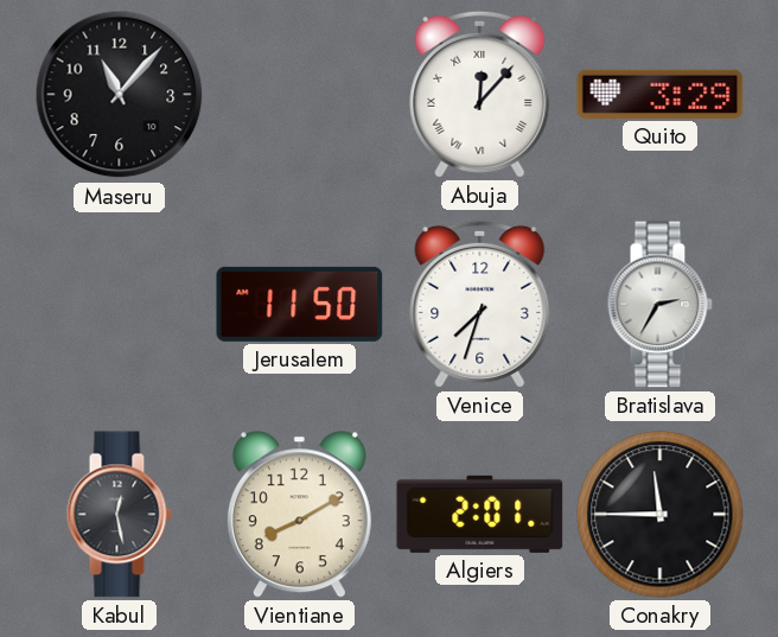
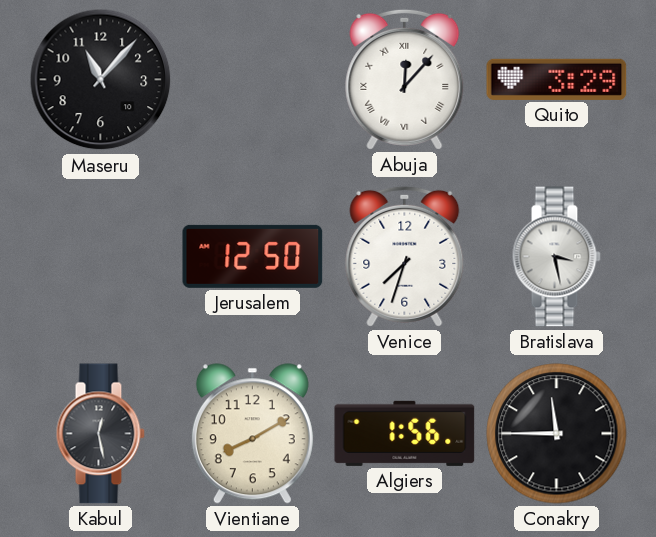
Jerusalem: 11:50 -> 12:50
Bratislava: 2:35 -> 3:28
Algiers: 2:01 -> 1:56
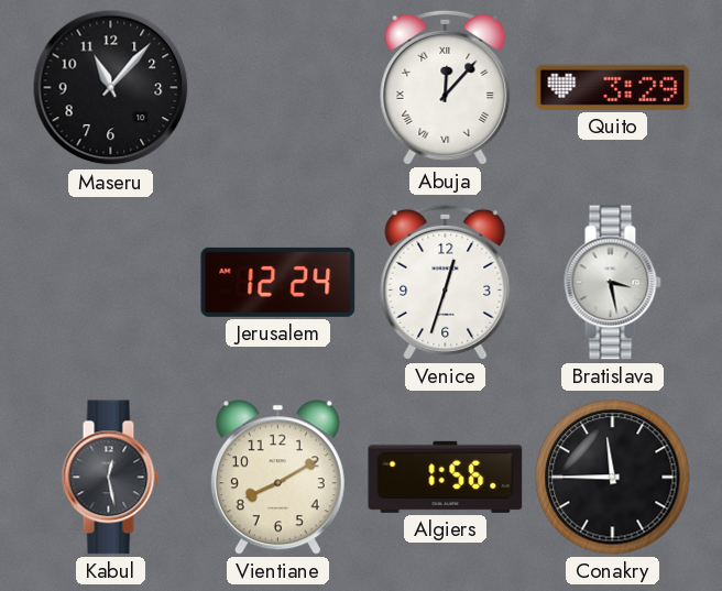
Jerusalem: 12:50 -> 12:24
Venice: 7:33 -> 12:33
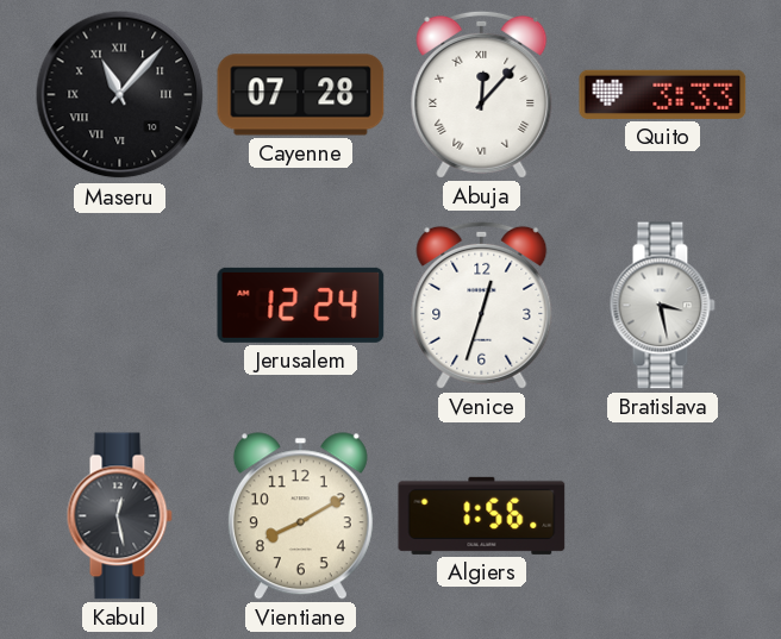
Maseru numerals: Arabic -> Roman
Cayenne: none -> 07:28
Quito: 3:29 -> 3:33
Conakry: 11:45 -> none
